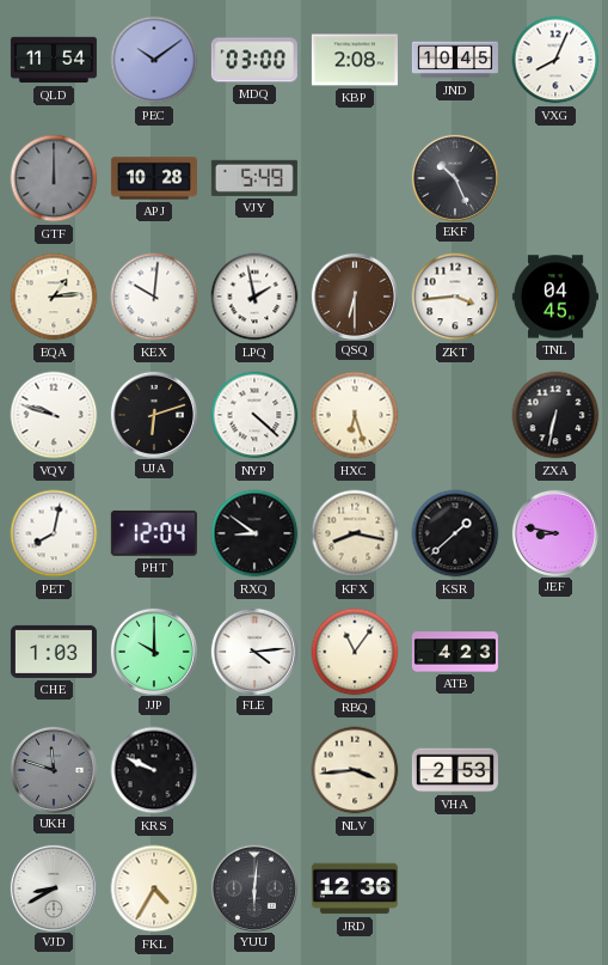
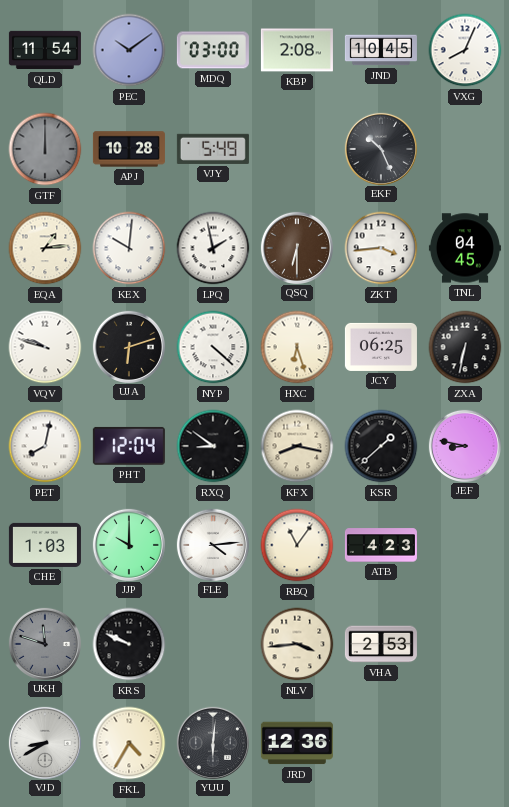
JCY: none -> 06:25
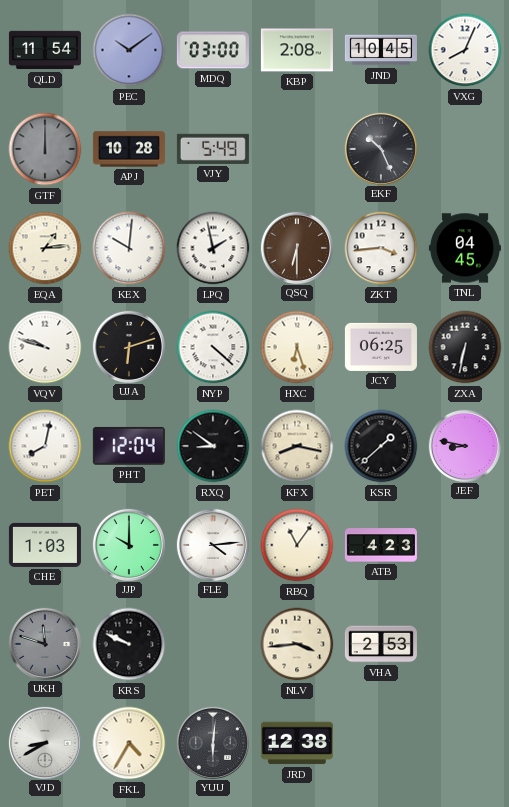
JRD: 12:36 -> 12:38
